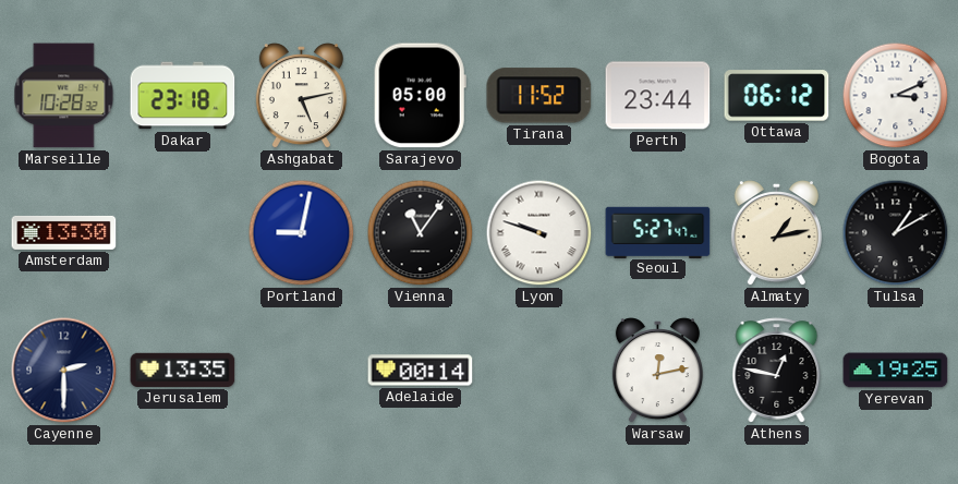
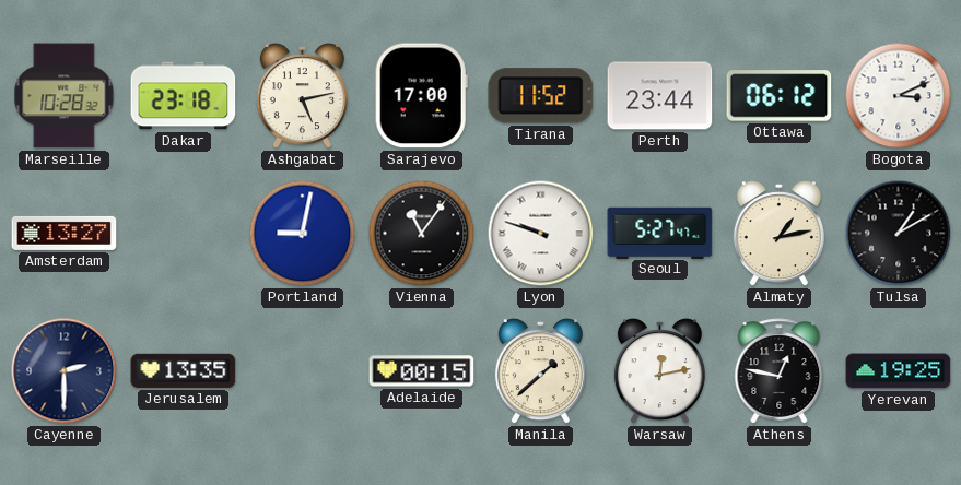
Sarajevo: 05:00 -> 17:00
Amsterdam: 13:30 -> 13:27
Adelaide: 00:14 -> 00:15
Manila: none -> 1:38
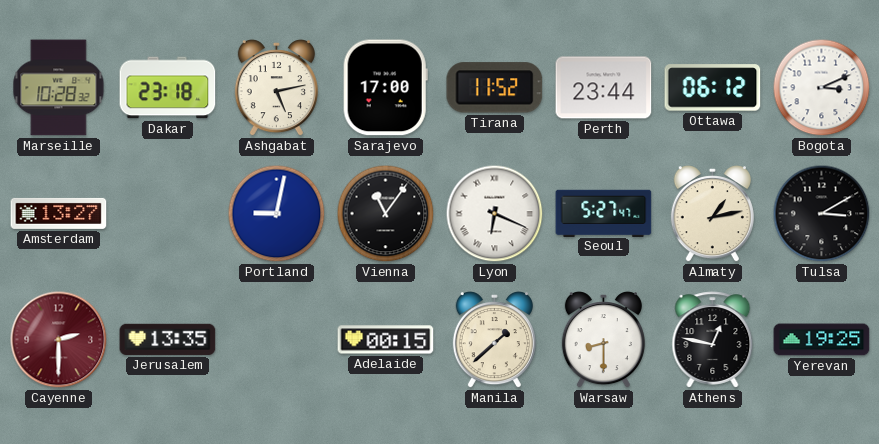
Lyon: 9:48 -> 6:19
Tulsa: 1:10 -> 3:10
Cayenne dial: navy -> burgundy
Warsaw: 12:13 -> 8:30
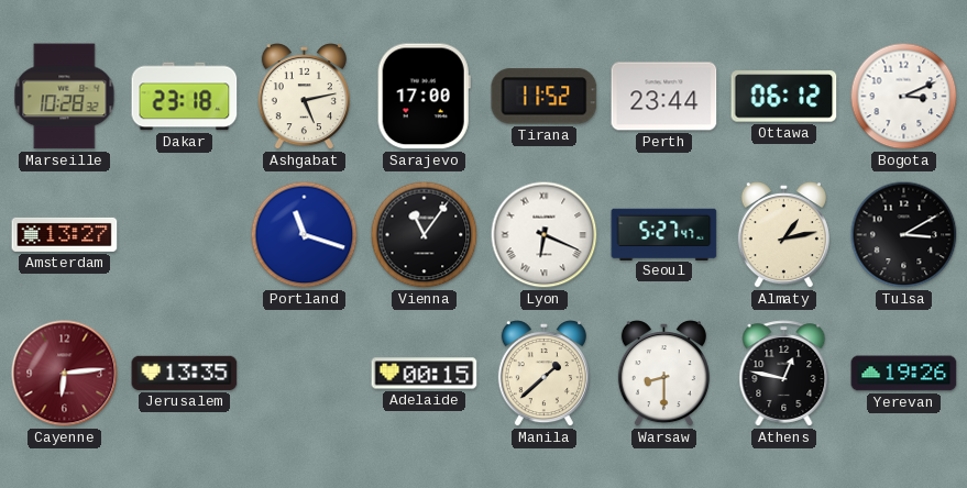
Portland: 9:02 -> 11:18
Cayenne: 2:30 -> 6:14
Yerevan: 19:25 -> 19:26
